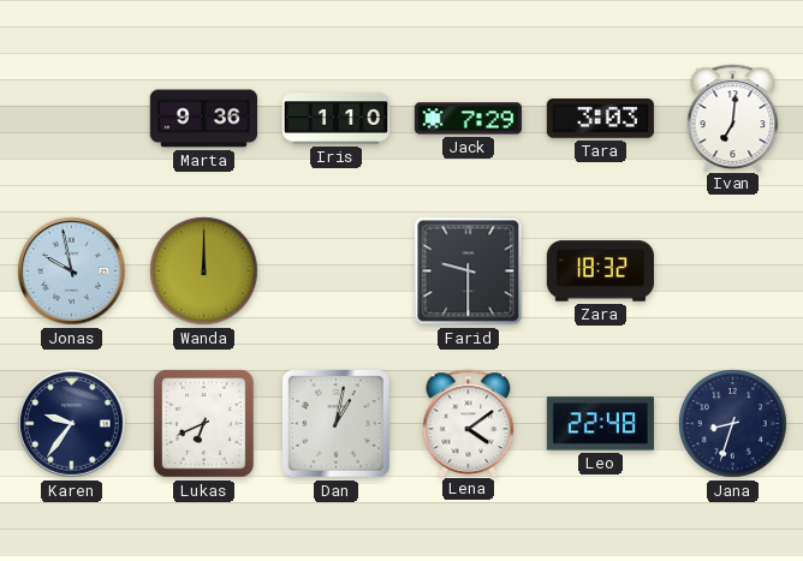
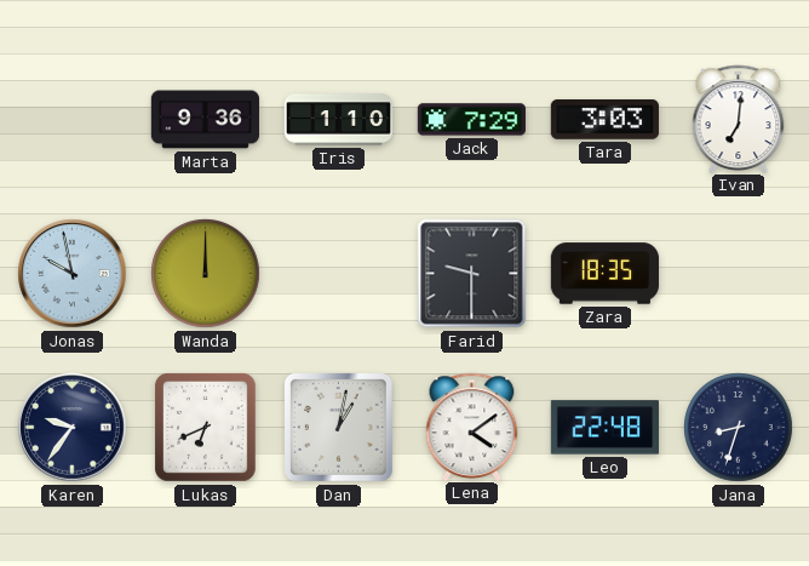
Zara: 18:32 -> 18:35
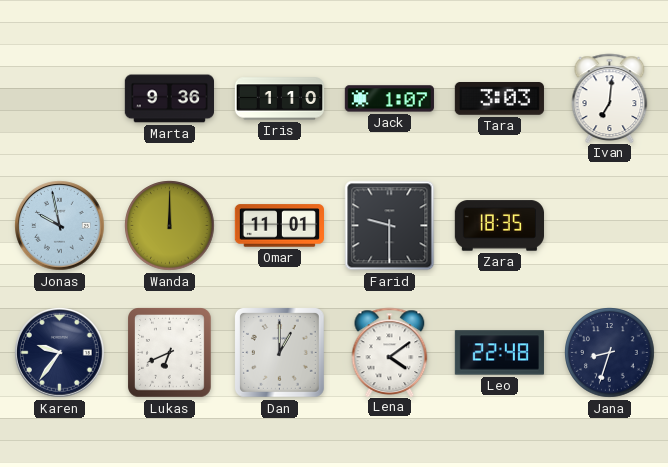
Jack: 7:29 -> 1:07
Omar: none -> 11:01
Dan: 1:02 -> 1:00
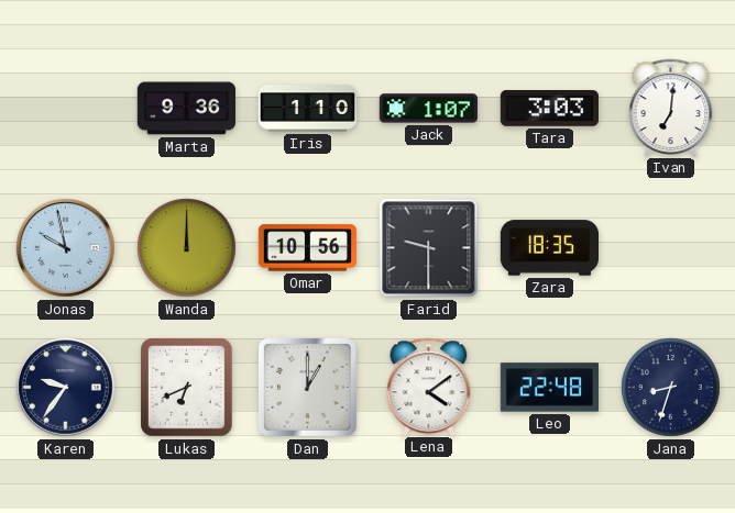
Omar: 11:01 -> 10:56
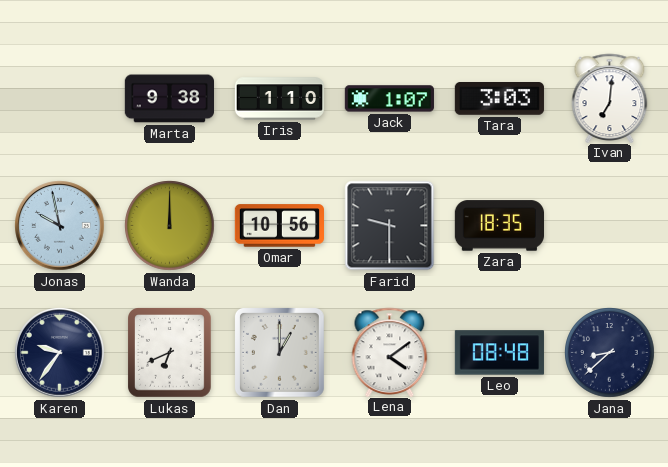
Marta: 9:36 -> 9:38
Leo: 22:48 -> 08:48
Jana: 8:33 -> 8:38
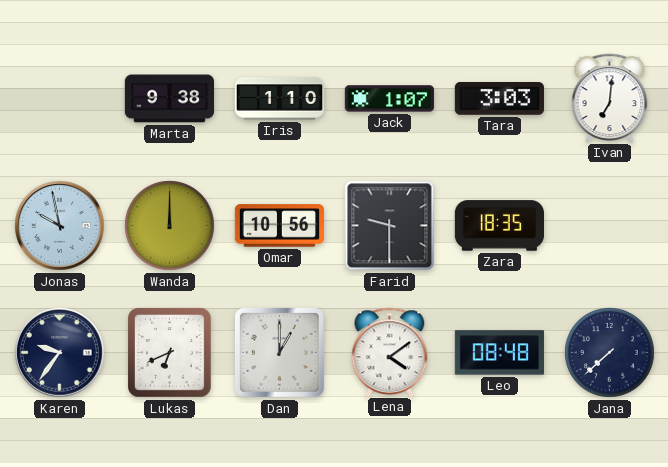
Jana: 8:38 -> 7:38
